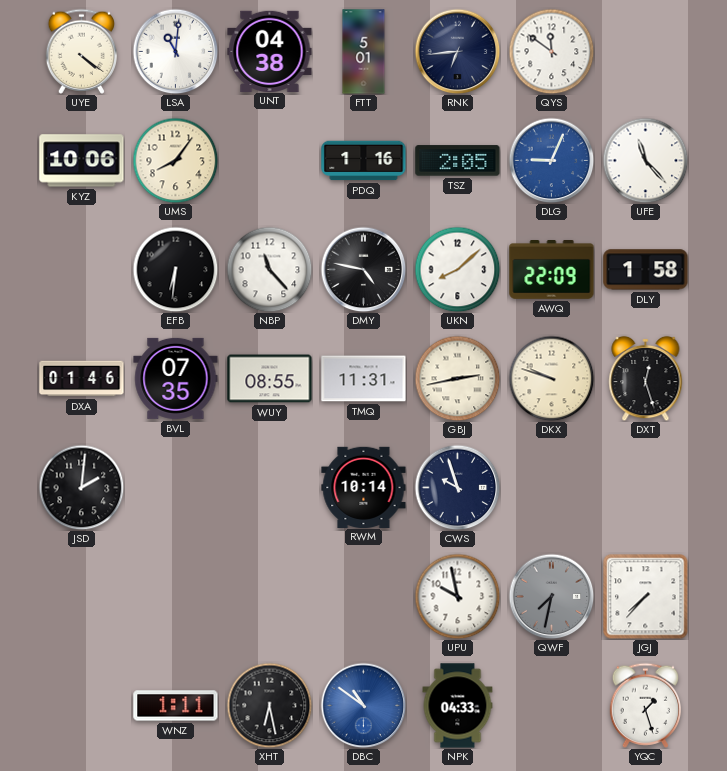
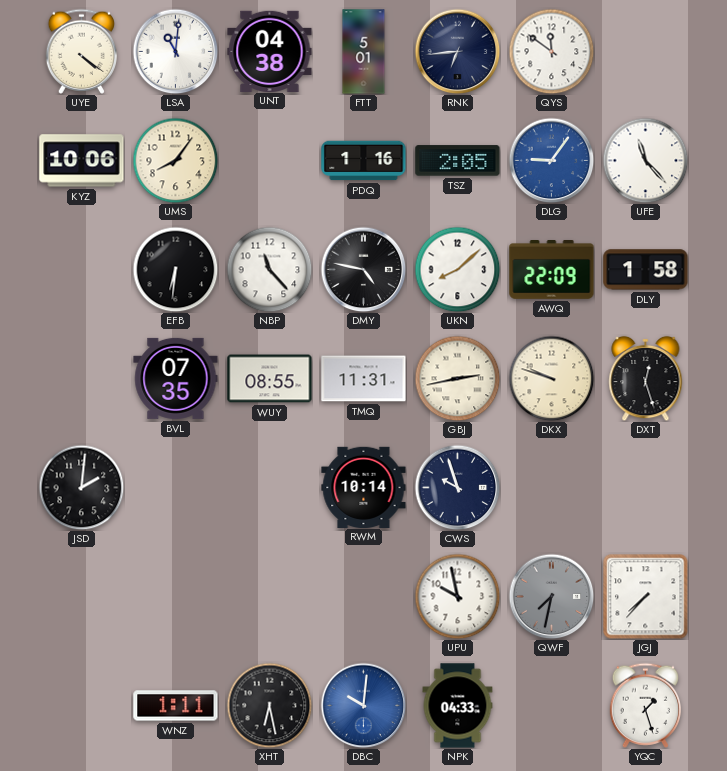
DLG: 9:04 -> 9:06
DXA: 01:46 -> none
DBC: 10:51 -> 10:01
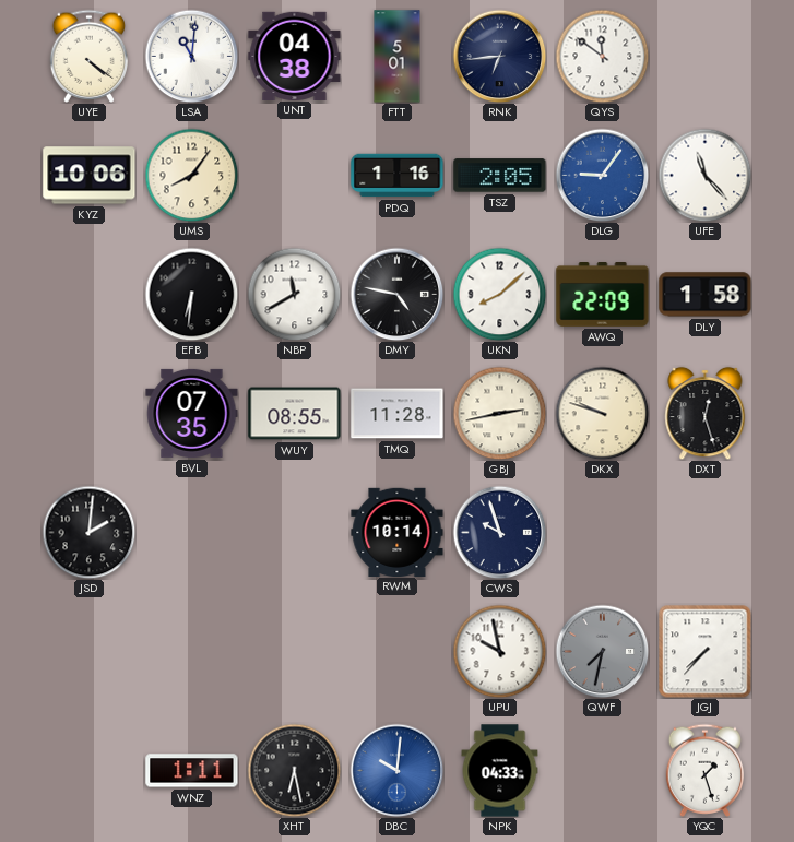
NBP: 11:23 -> 11:40
TMQ: 11:31 -> 11:28
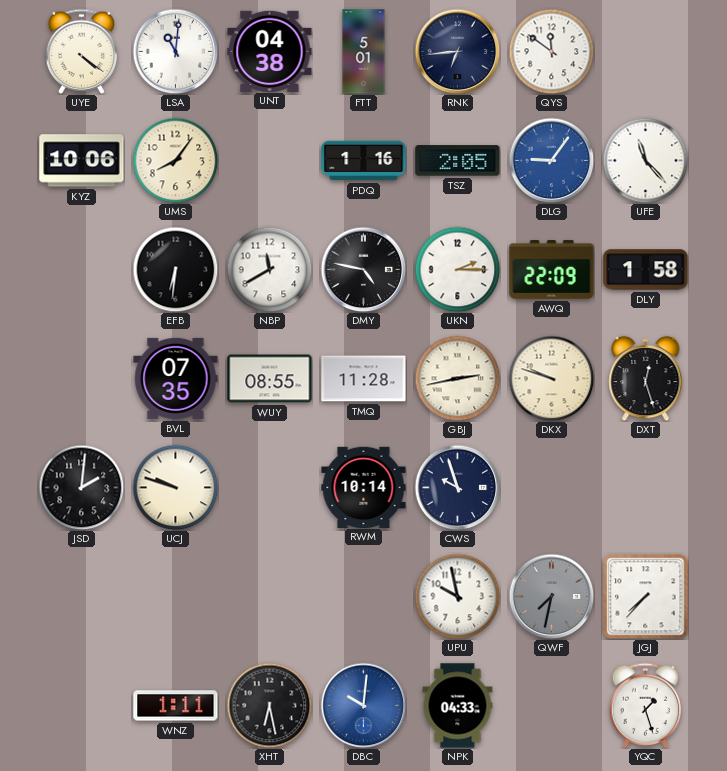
UKN: 8:08 -> 2:15
UCJ: none -> 9:48
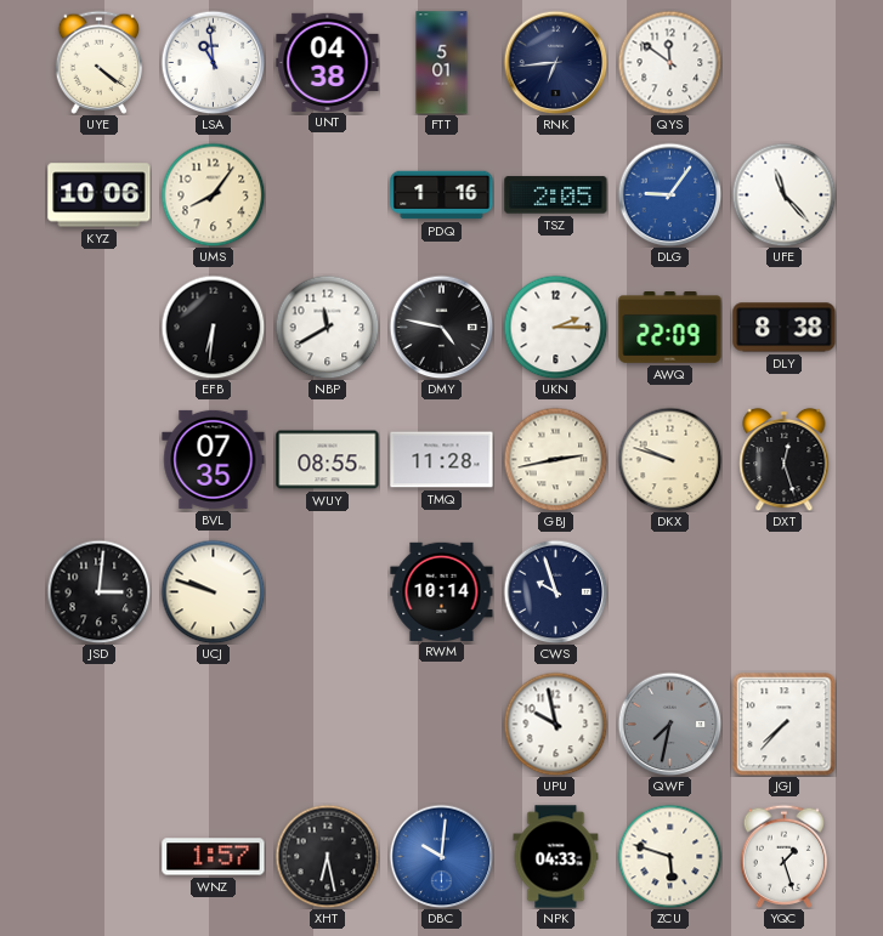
LSA: 11:01 -> 10:59
DLY: 1:58 -> 8:38
JSD: 2:01 -> 3:01
WNZ: 1:11 -> 1:57
ZCU: none -> 5:48
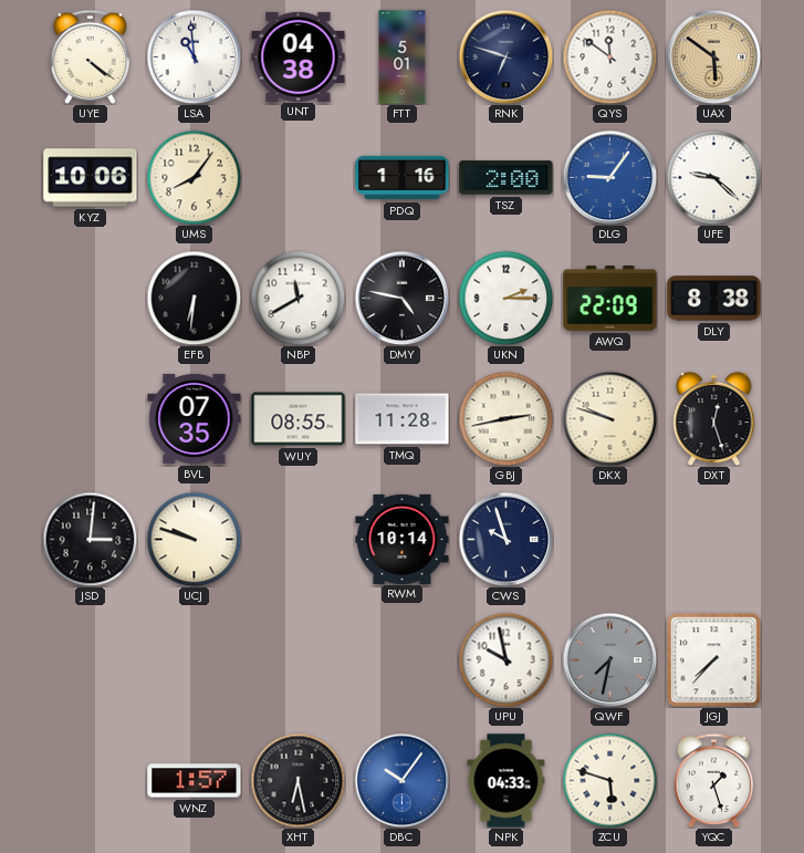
RNK: 6:44 -> 6:48
UAX: none -> 5:51
TSZ: 2:05 -> 2:00
UFE: 11:23 -> 9:22
DBC: 10:01 -> 10:06
